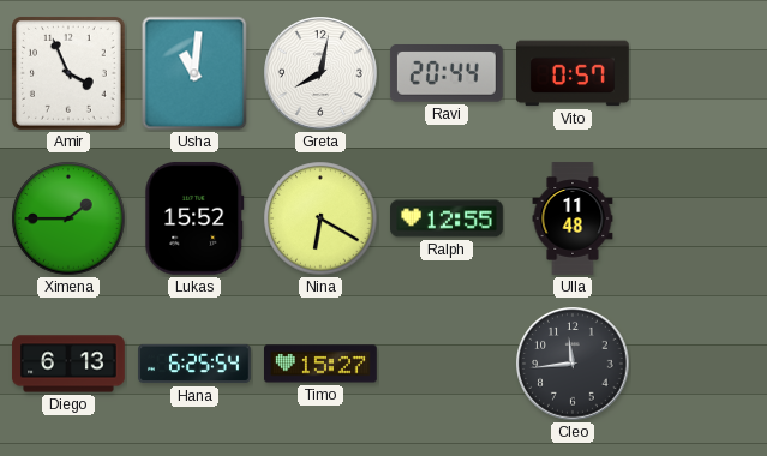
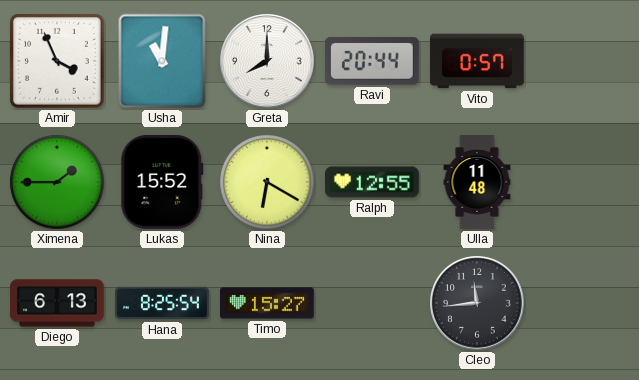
Greta: 8:02 -> 8:00
Hana: 6:25 -> 8:25
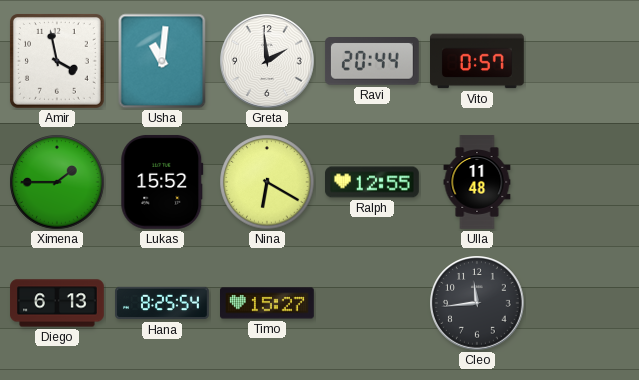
Amir: 3:56 -> 3:58
Greta: 8:00 -> 1:59
